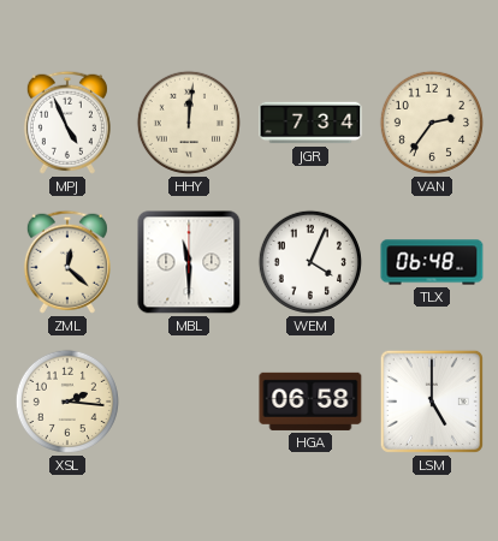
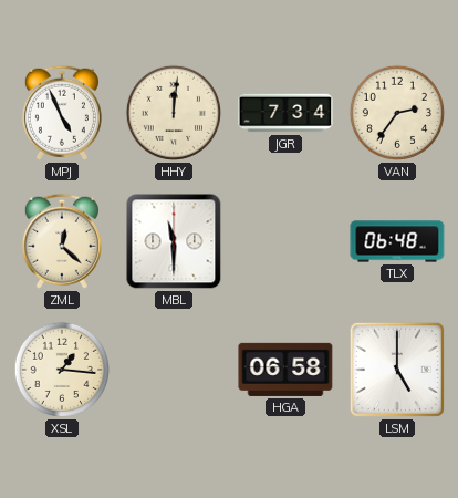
WEM: 4:04 -> none
XSL: 2:16 -> 1:16
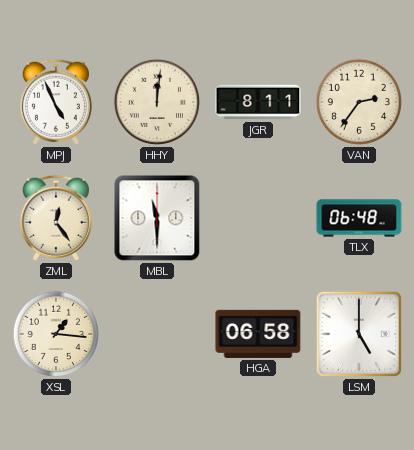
JGR: 7:34 -> 8:11
ZML: 12:22 -> 12:24
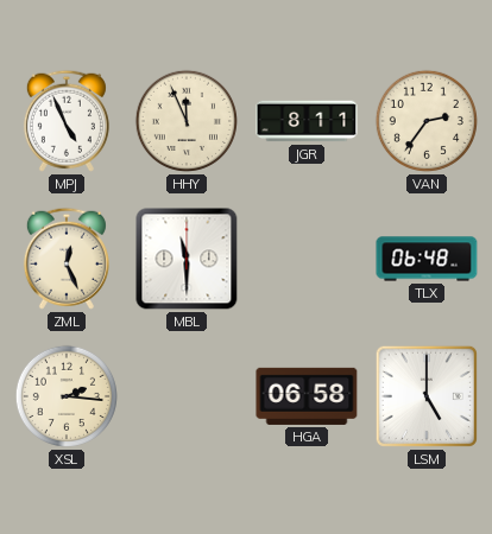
HHY: 12:01 -> 11:56
ZML: 12:24 -> 12:26
XSL: 1:16 -> 2:16
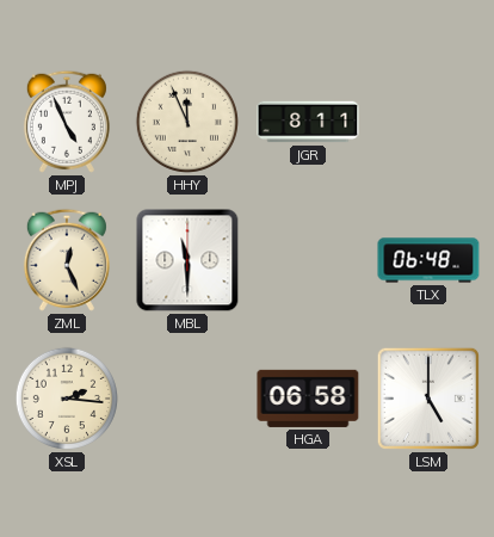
VAN: 2:36 -> none
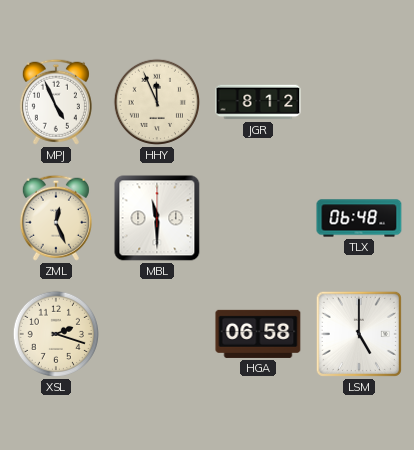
JGR: 8:11 -> 8:12
XSL: 2:16 -> 2:18
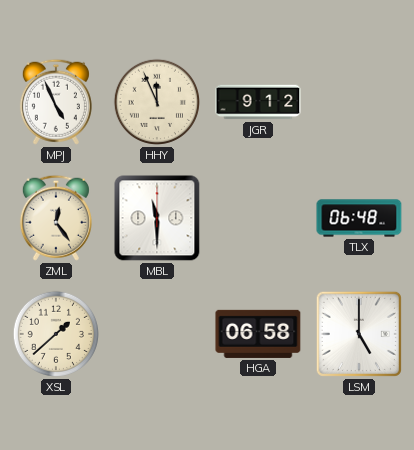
JGR: 8:12 -> 9:12
ZML: 12:26 -> 12:24
XSL: 2:18 -> 1:38
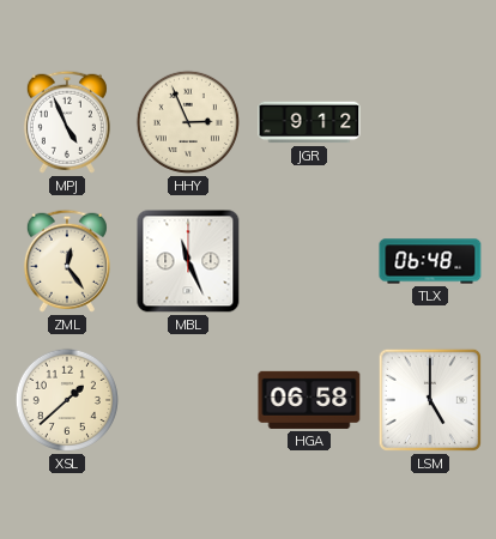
HHY: 11:56 -> 2:56
MBL: 11:30 -> 11:26
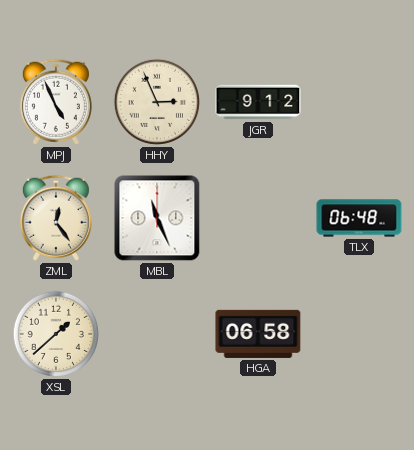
LSM: 5:00 -> none
